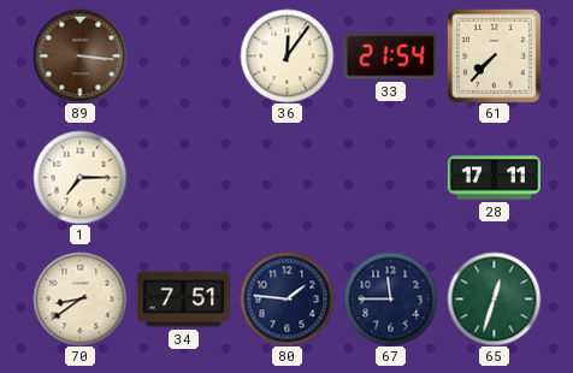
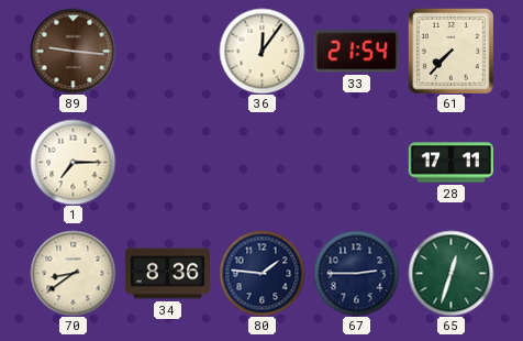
89: 3:16 -> 9:16
34: 7:51 -> 8:36
67: 11:45 -> 2:45
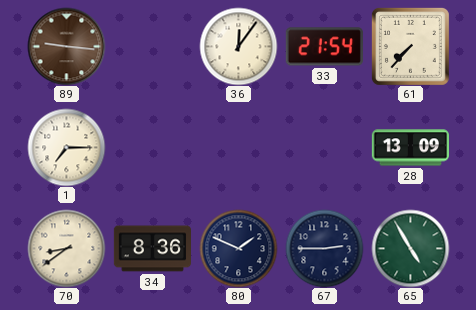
28: 17:11 -> 13:09
80: 1:46 -> 1:49
65: 12:33 -> 4:55
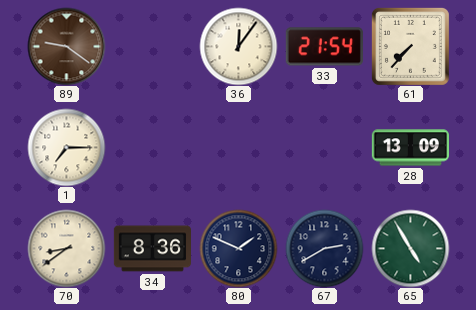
89: 9:16 -> 9:21
67: 2:45 -> 2:40
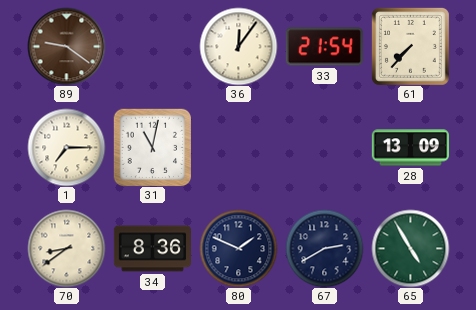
31: none -> 11:02
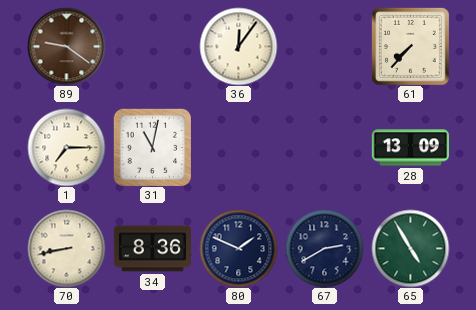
33: 21:54 -> none
70: 8:39 -> 8:43
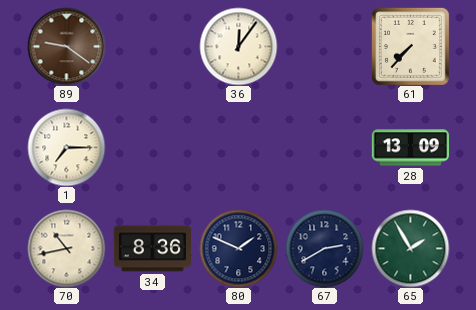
31: 11:02 -> none
70: 8:43 -> 10:43
65: 4:55 -> 1:55
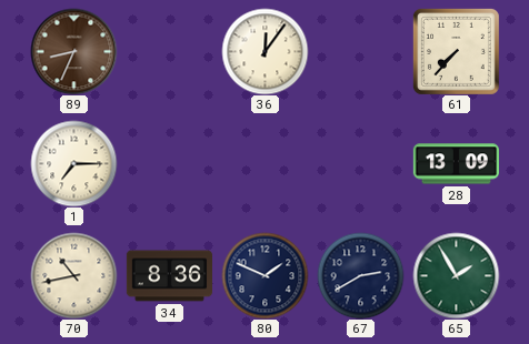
89: 9:21 -> 8:34
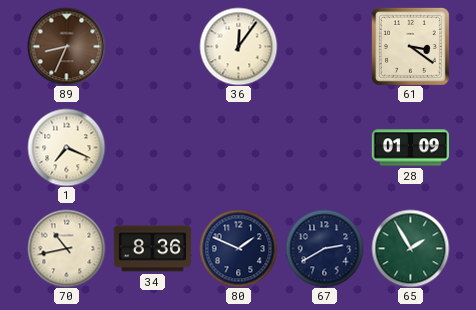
61: 7:37 -> 3:21
1: 7:15 -> 7:19
28: 13:09 -> 01:09
